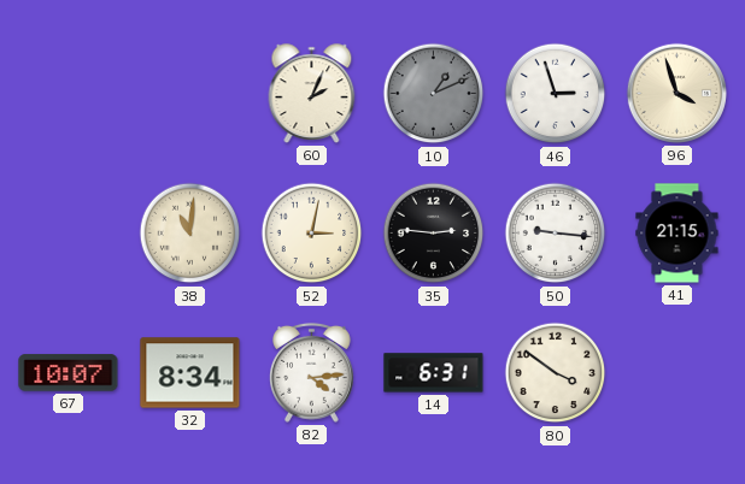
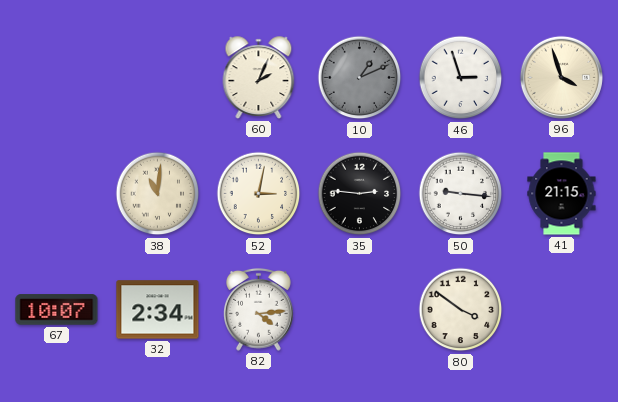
32: 8:34 -> 2:34
14: 6:31 -> none
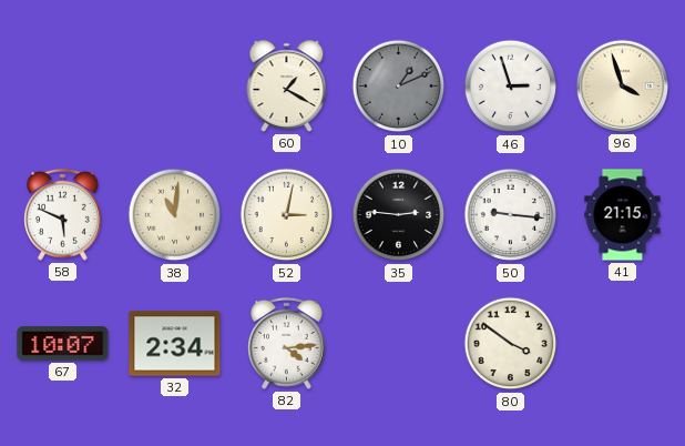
60: 2:04 -> 1:20
58: none -> 5:49
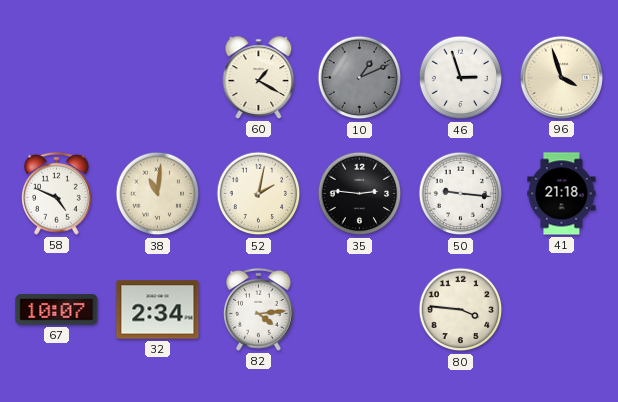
58: 5:49 -> 4:49
52: 3:02 -> 2:02
41: 21:15 -> 21:18
80: 3:51 -> 3:46
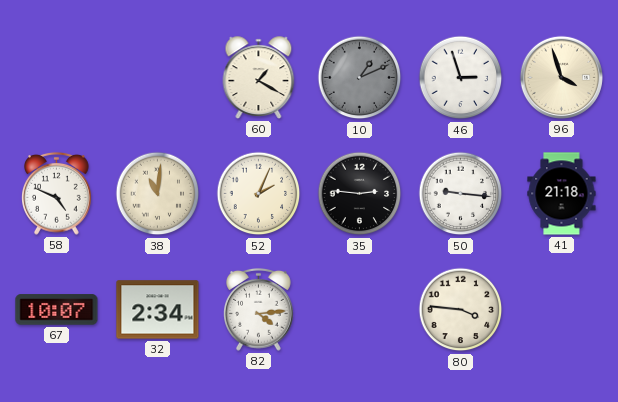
52: 2:02 -> 2:04
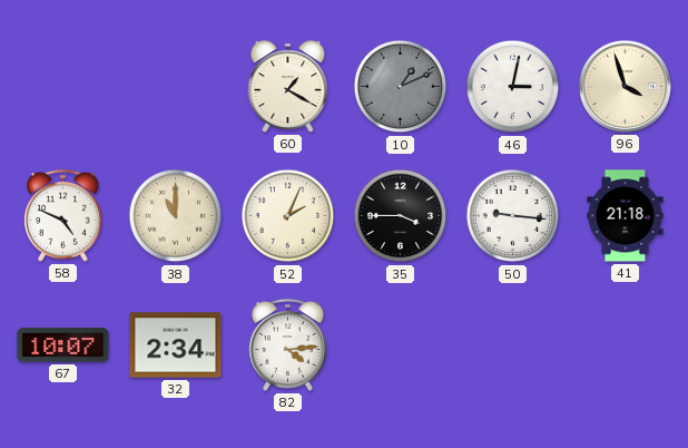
46: 2:57 -> 3:02
38: 11:01 -> 11:00
35: 2:46 -> 3:45
80: 3:46 -> none
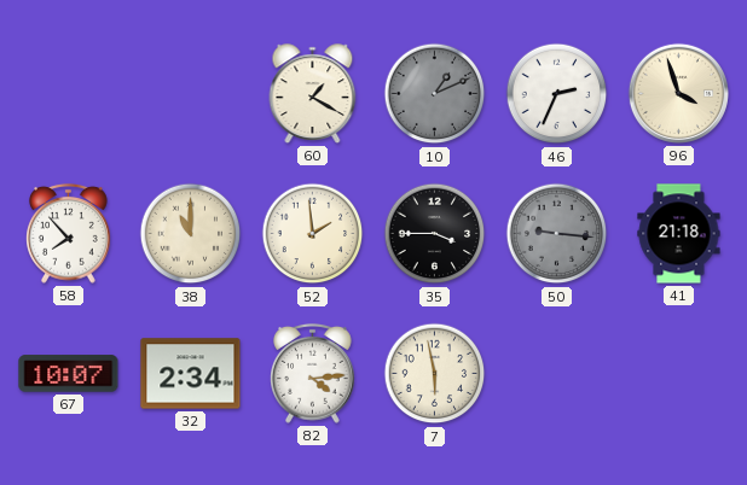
46: 3:02 -> 2:34
58: 4:49 -> 7:53
52: 2:04 -> 1:59
50 dial: white -> grey
7: none -> 5:58
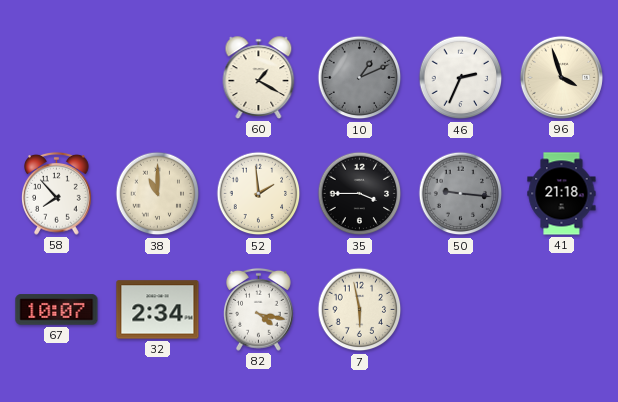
82: 4:14 -> 4:17
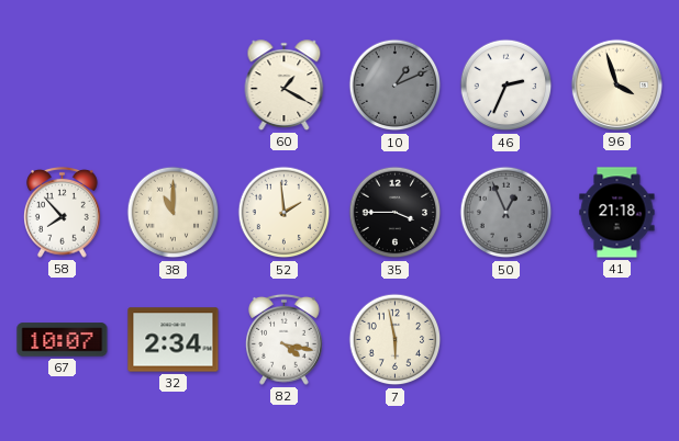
50: 9:16 -> 12:56
